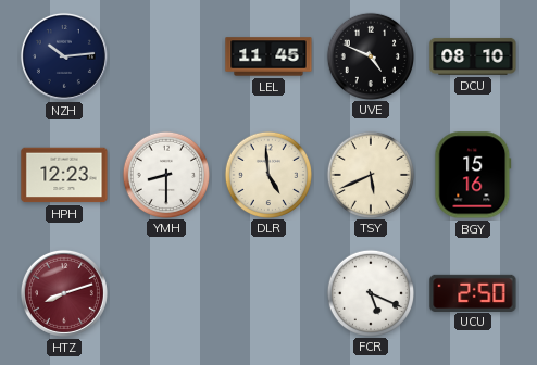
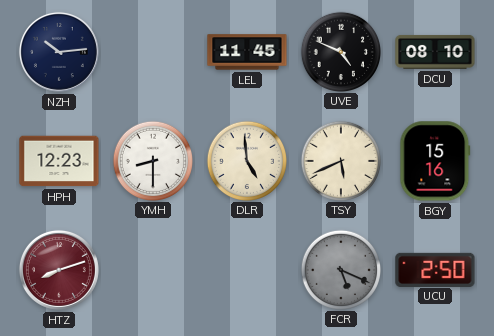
FCR dial: white -> grey
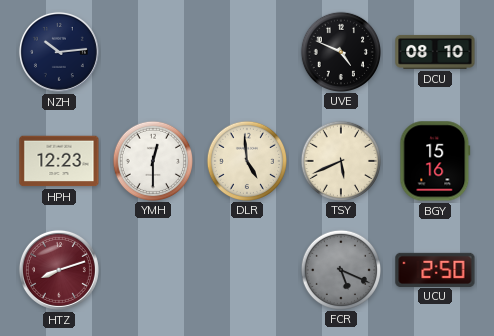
LEL: 11:45 -> none
YMH: 8:30 -> 12:30
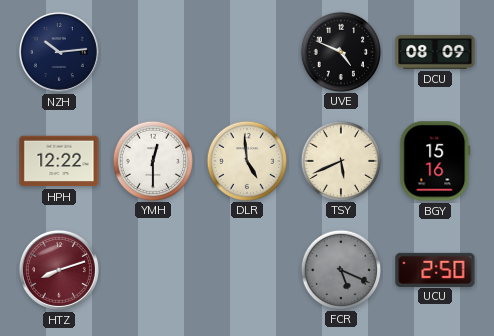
DCU: 08:10 -> 08:09
HPH: 12:23 -> 12:22
